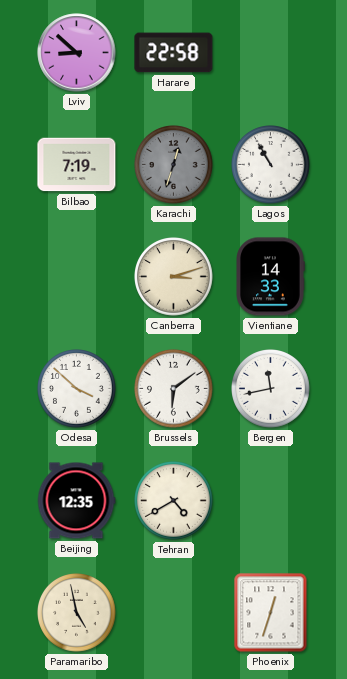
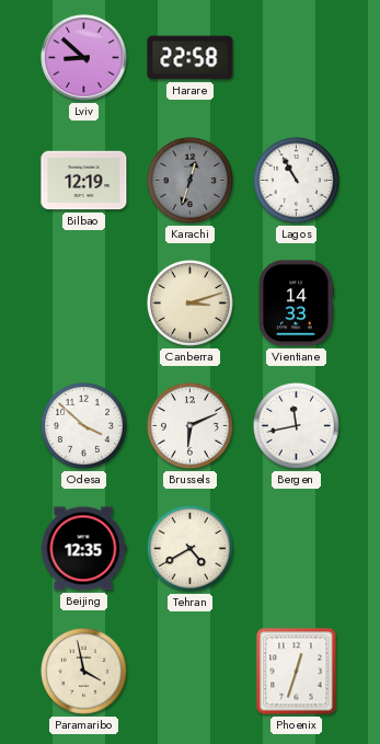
Bilbao: 7:19 -> 12:19
Brussels: 6:09 -> 6:11
Paramaribo: 4:58 -> 3:58
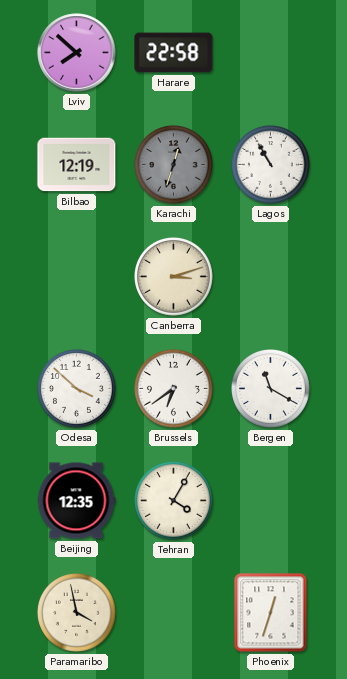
Lviv: 8:52 -> 7:52
Vientiane: 14:33 -> none
Brussels: 6:11 -> 6:39
Bergen: 11:43 -> 11:20
Tehran: 4:40 -> 4:05
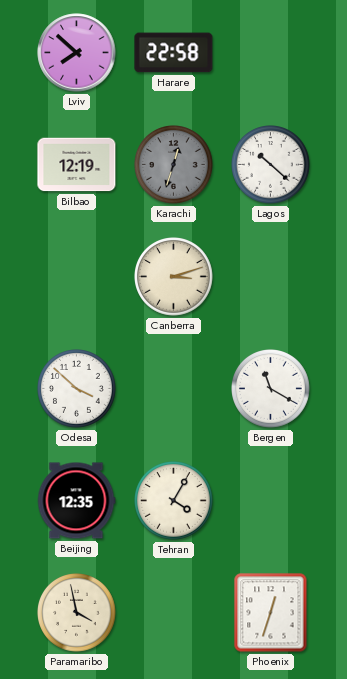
Lagos: 10:55 -> 10:22
Brussels: 6:39 -> none
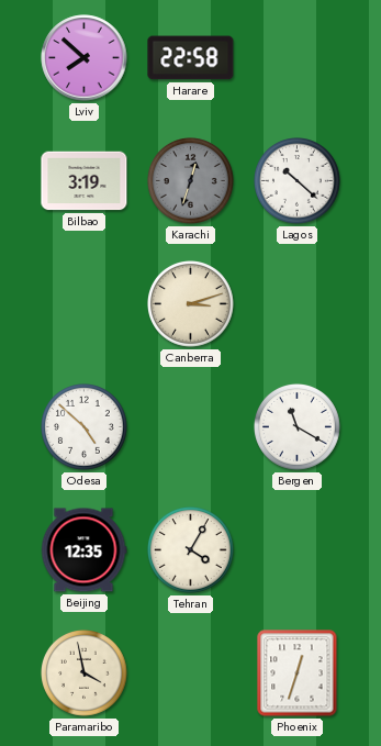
Bilbao: 12:19 -> 3:19
Odesa: 3:52 -> 4:52
